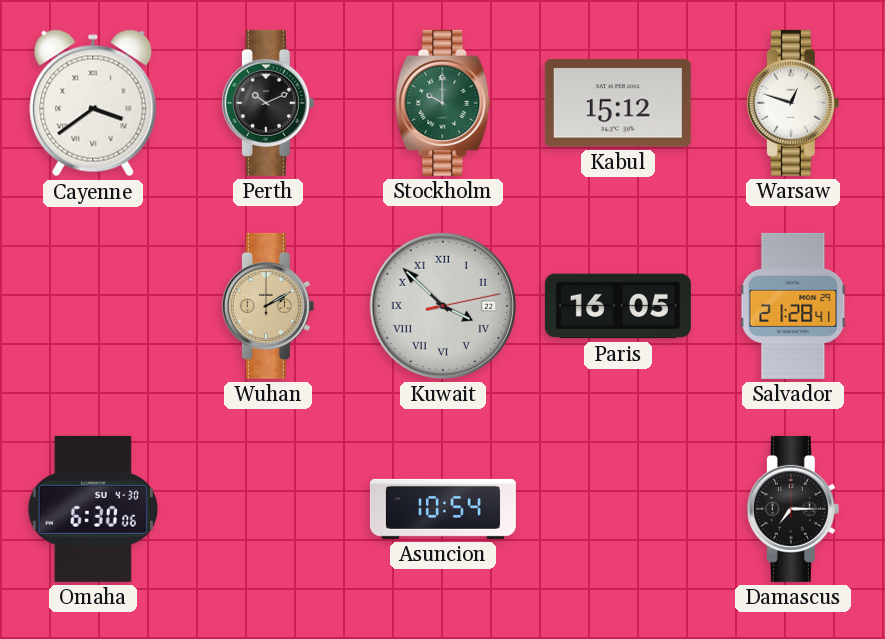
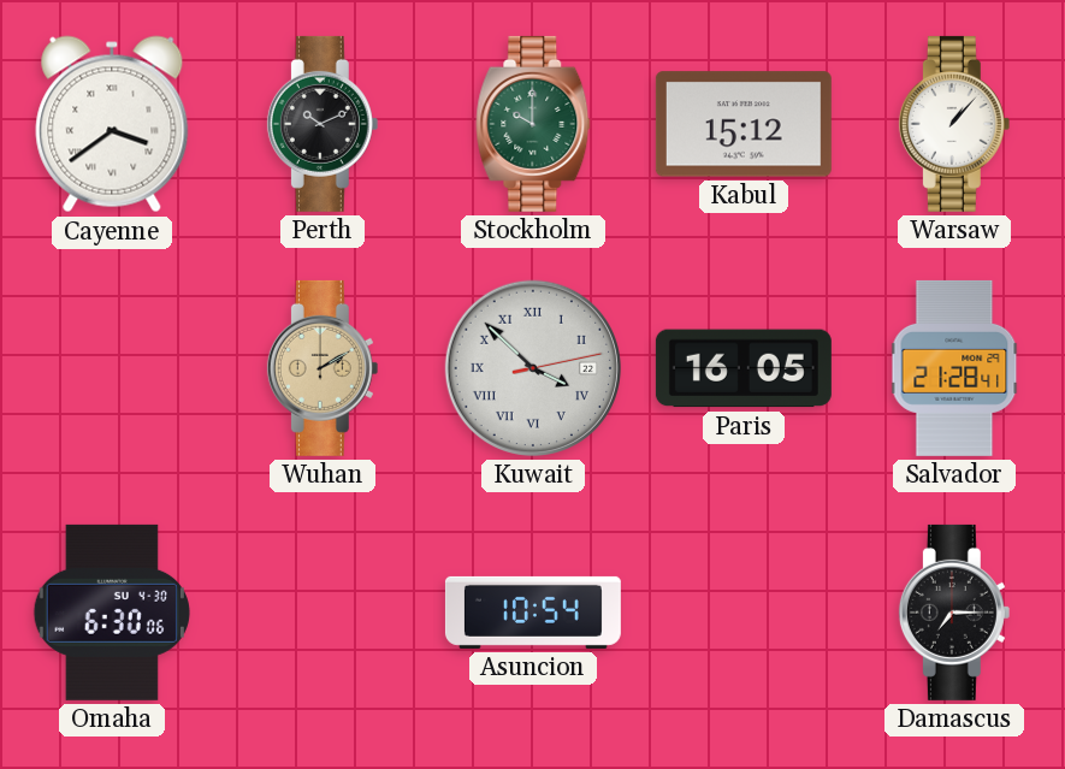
Warsaw: 12:48 -> 1:07
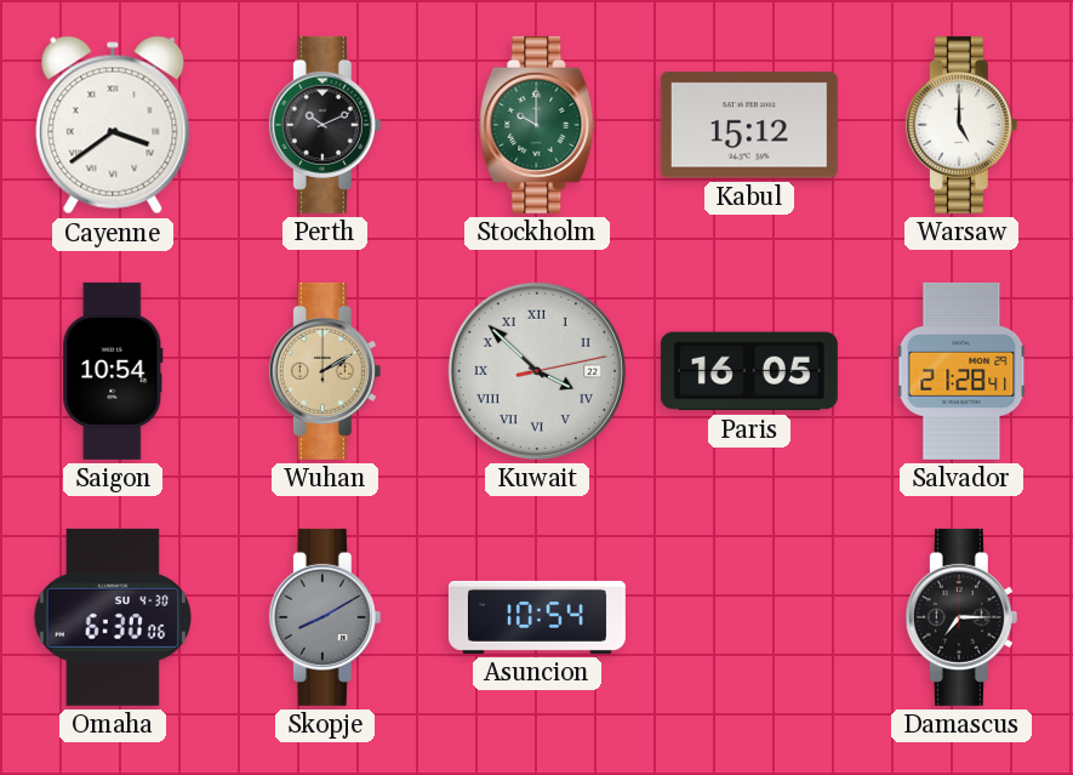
Warsaw: 1:07 -> 5:00
Saigon: none -> 10:54
Skopje: none -> 8:10
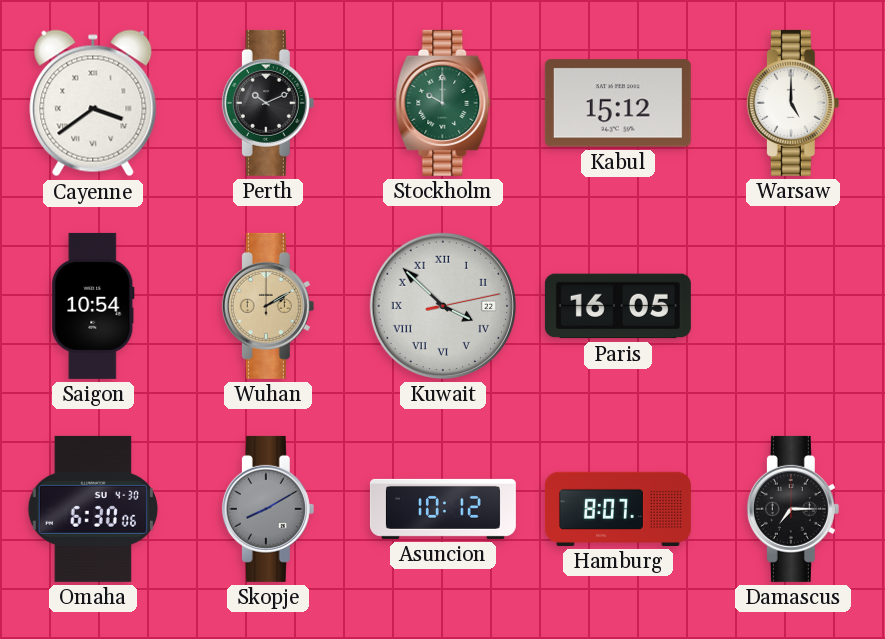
Salvador: 21:28 -> none
Asuncion: 10:54 -> 10:12
Hamburg: none -> 8:07
